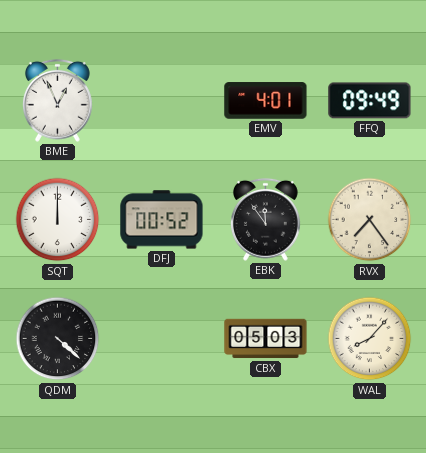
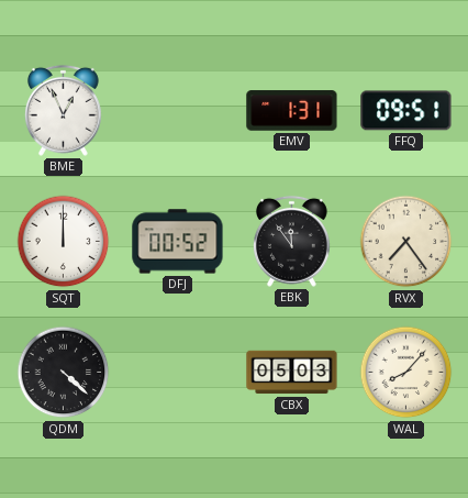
EMV: 4:01 -> 1:31
FFQ: 09:49 -> 09:51
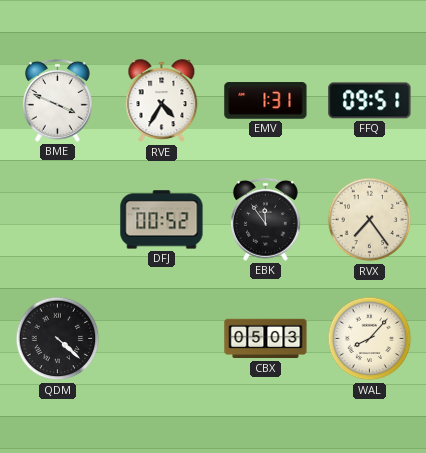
BME: 12:56 -> 3:49
RVE: none -> 4:35
SQT: 12:00 -> none
